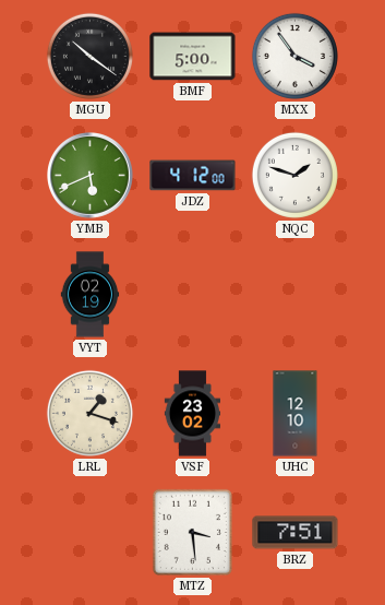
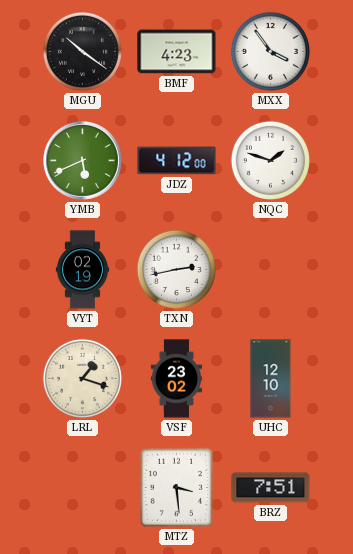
BMF: 5:00 -> 4:23
TXN: none -> 2:43
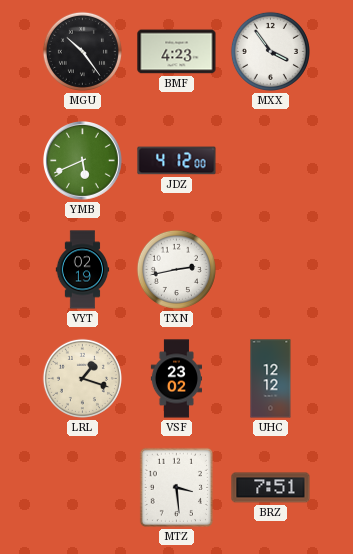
MGU: 10:21 -> 10:24
NQC: 1:48 -> none
UHC: 12:10 -> 12:12
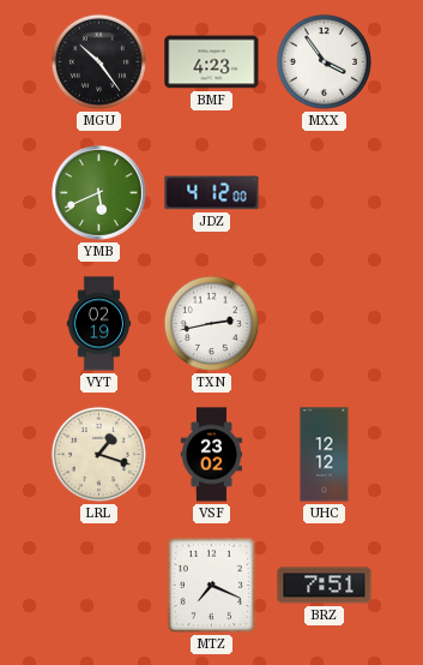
MTZ: 3:29 -> 7:19
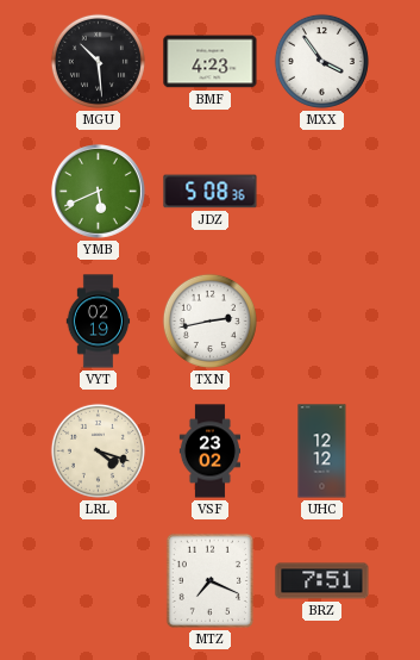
MGU: 10:24 -> 10:29
JDZ: 4:12 -> 5:08
LRL: 1:18 -> 4:18
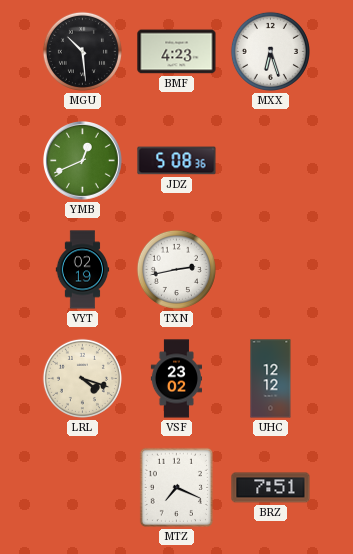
MXX: 3:54 -> 6:27
YMB: 5:41 -> 12:41
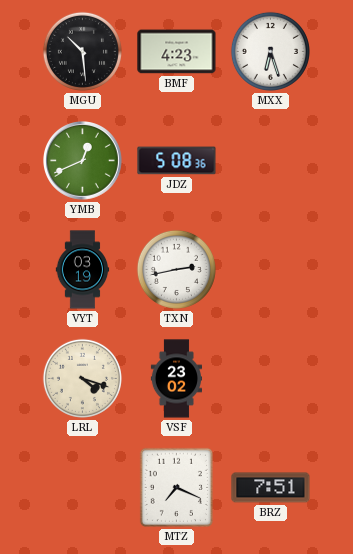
VYT: 02:19 -> 03:19
UHC: 12:12 -> none
